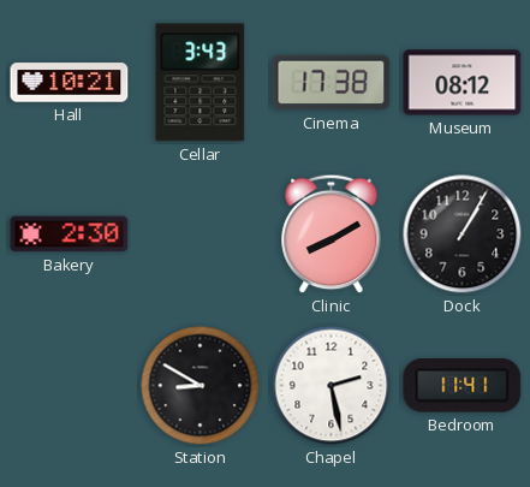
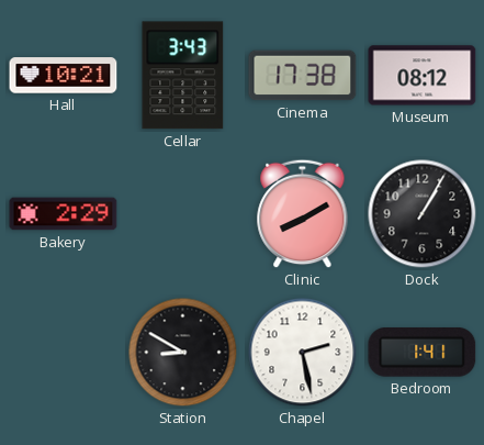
Bakery: 2:30 -> 2:29
Bedroom: 11:41 -> 1:41
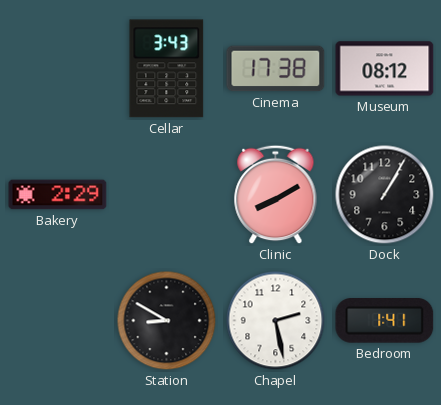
Hall: 10:21 -> none
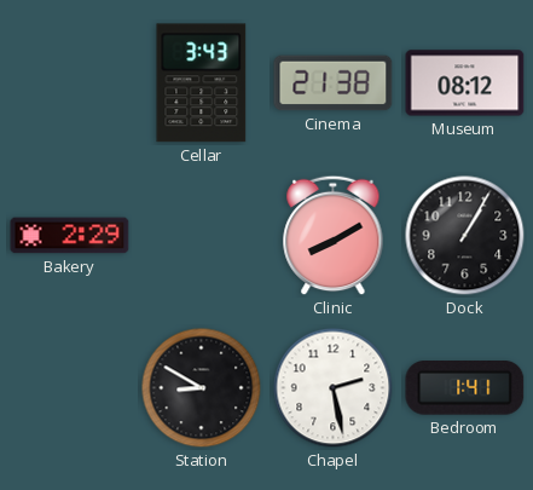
Cinema: 17:38 -> 21:38
